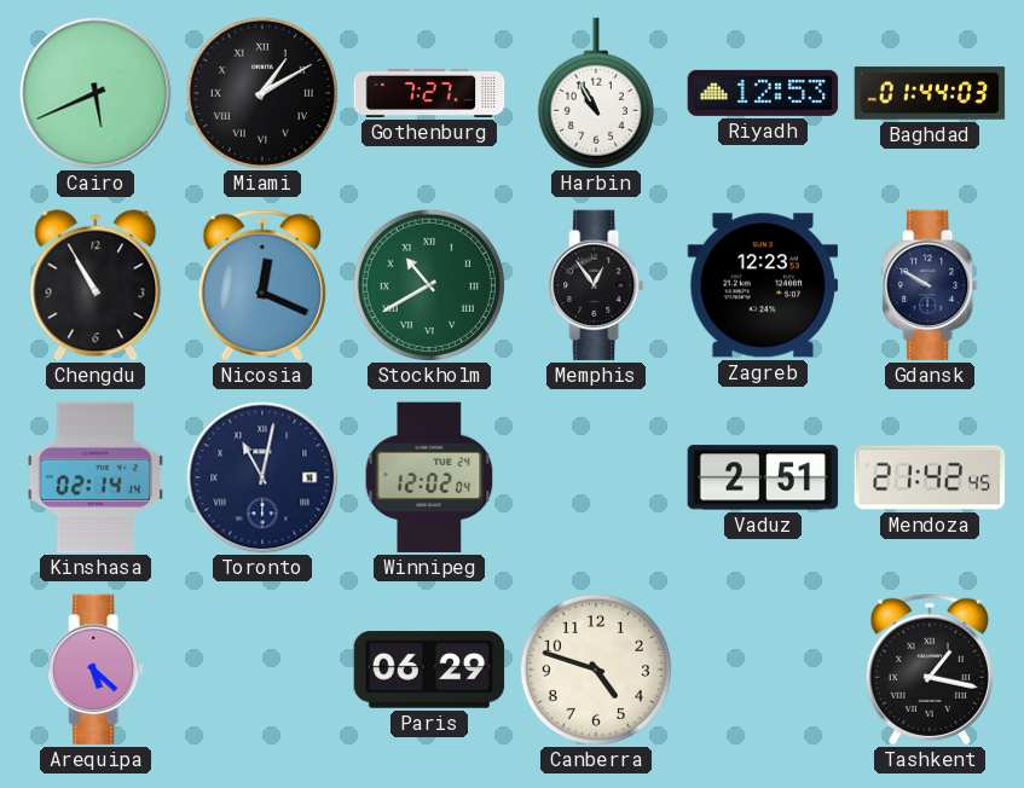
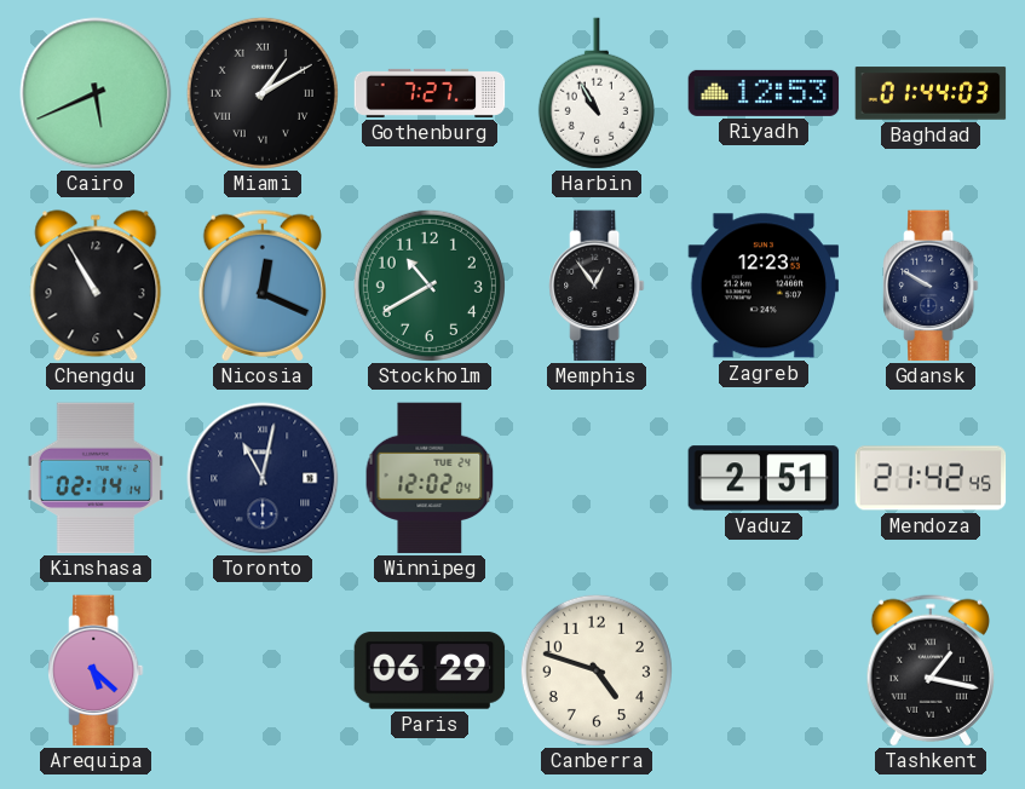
Stockholm numerals: Roman -> Arabic
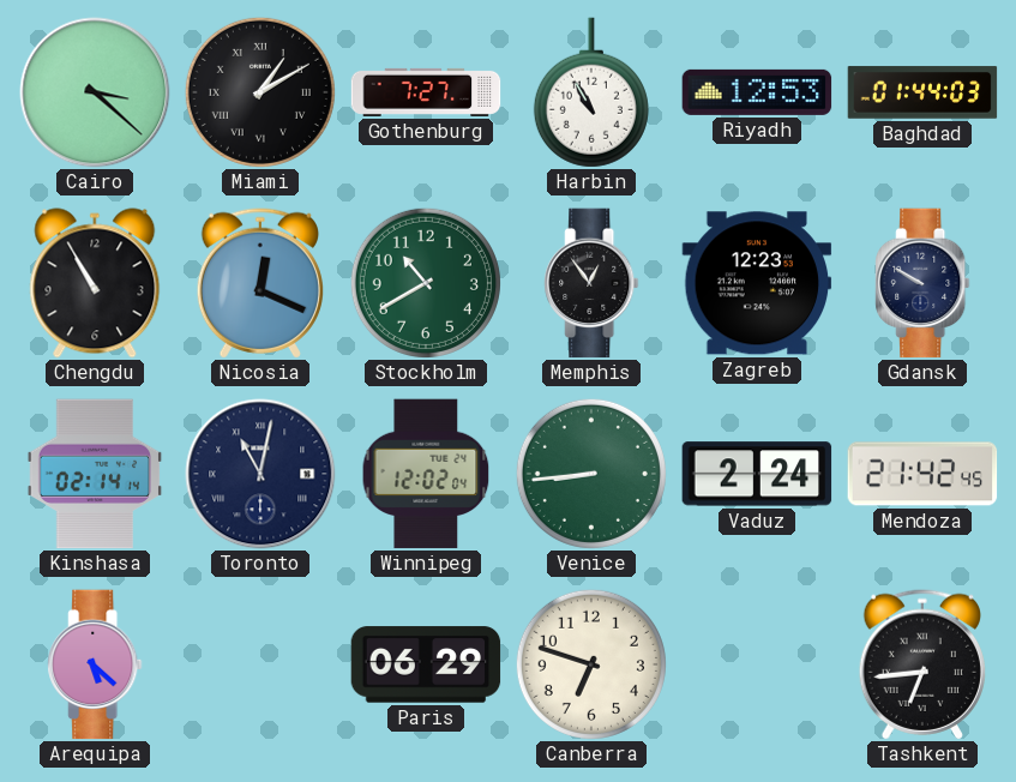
Cairo: 5:41 -> 3:22
Venice: none -> 8:44
Vaduz: 2:51 -> 2:24
Canberra: 4:48 -> 6:48
Tashkent: 1:17 -> 6:44
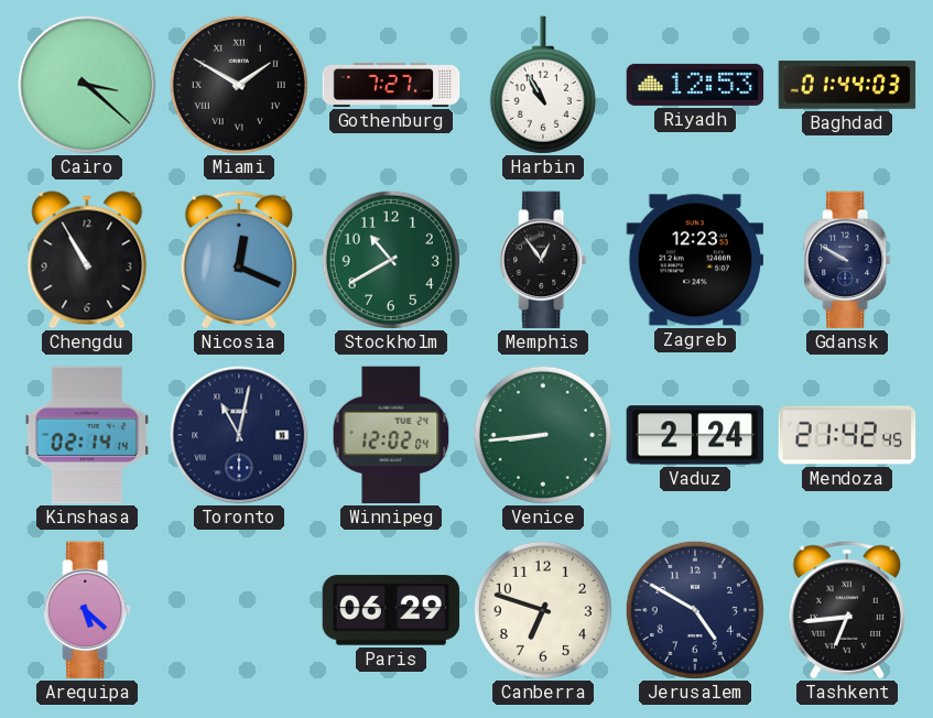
Miami: 1:10 -> 1:50
Jerusalem: none -> 4:50
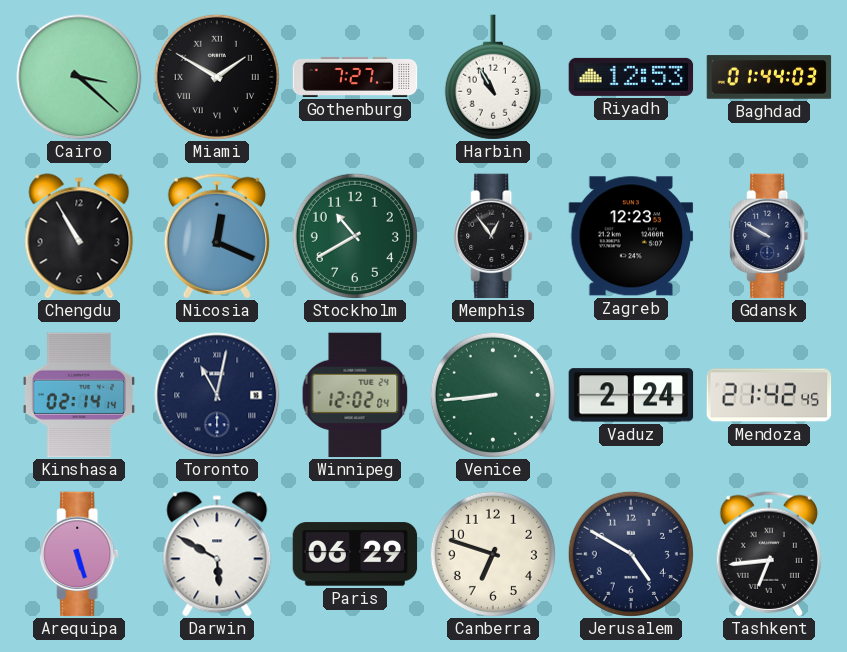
Arequipa: 5:22 -> 5:27
Darwin: none -> 5:50
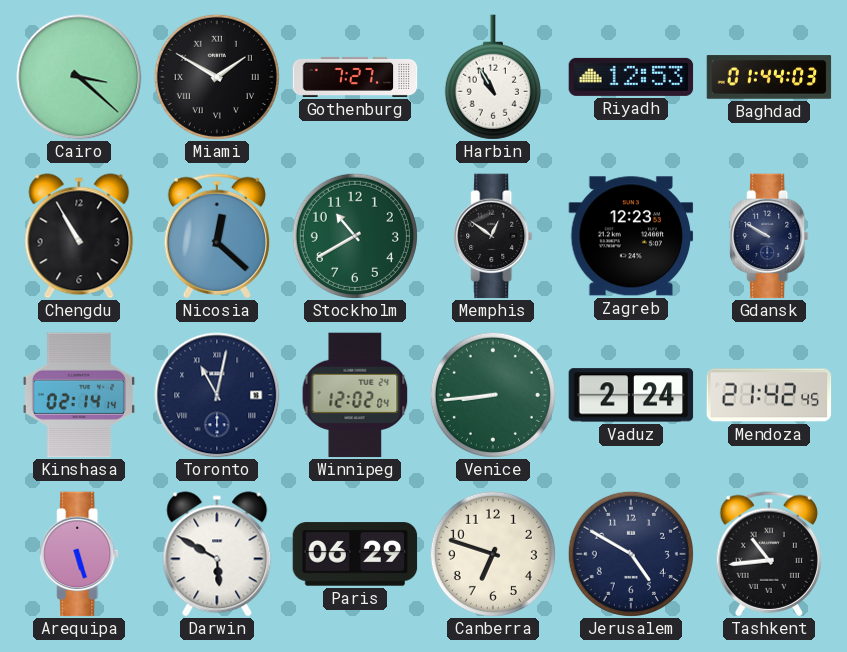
Nicosia: 12:19 -> 12:22
Memphis: 12:54 -> 12:51
Tashkent: 6:44 -> 10:44
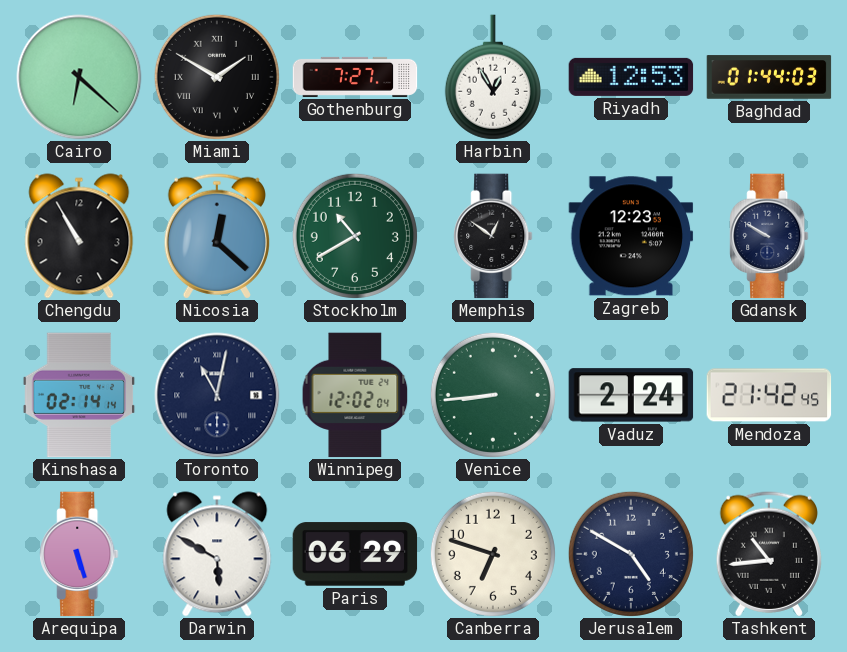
Cairo: 3:22 -> 6:22
Harbin: 10:55 -> 12:55
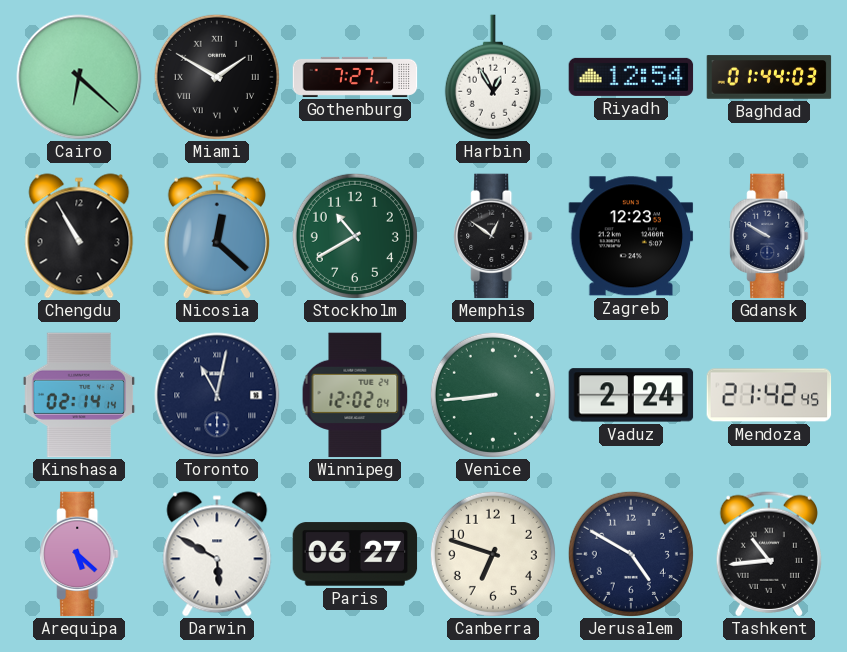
Riyadh: 12:53 -> 12:54
Arequipa: 5:27 -> 5:22
Paris: 06:29 -> 06:27
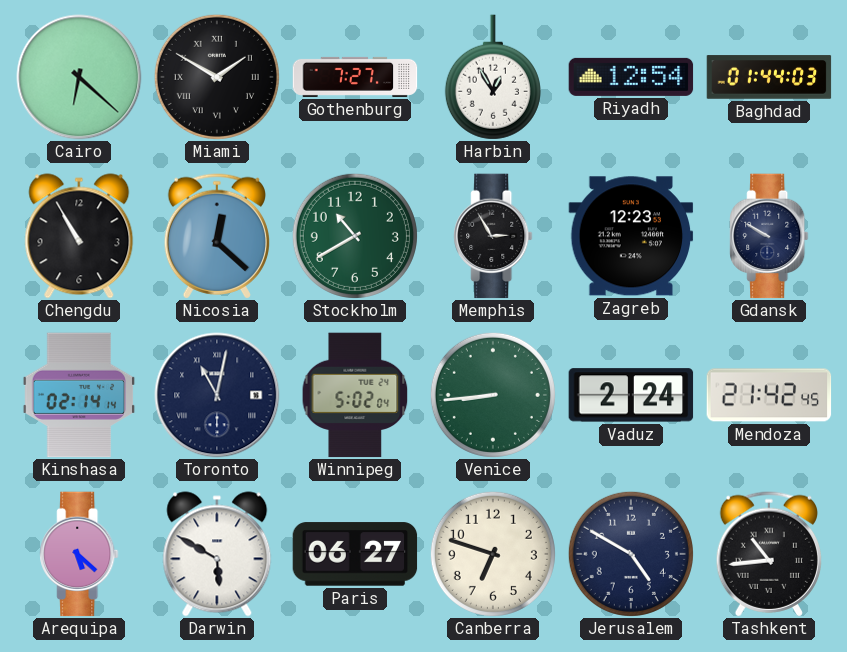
Memphis: 12:51 -> 2:55
Winnipeg: 12:02 -> 5:02
